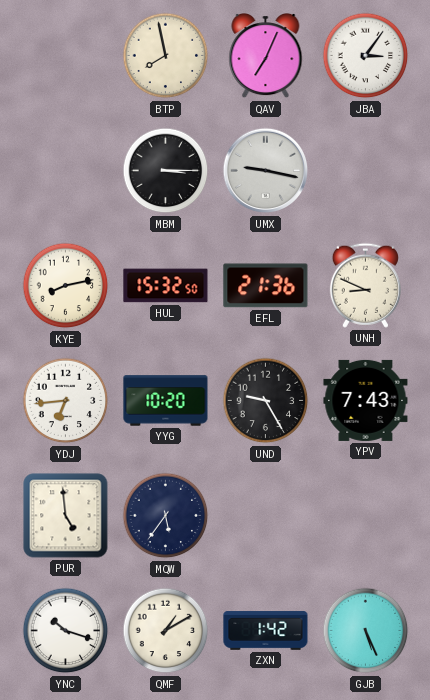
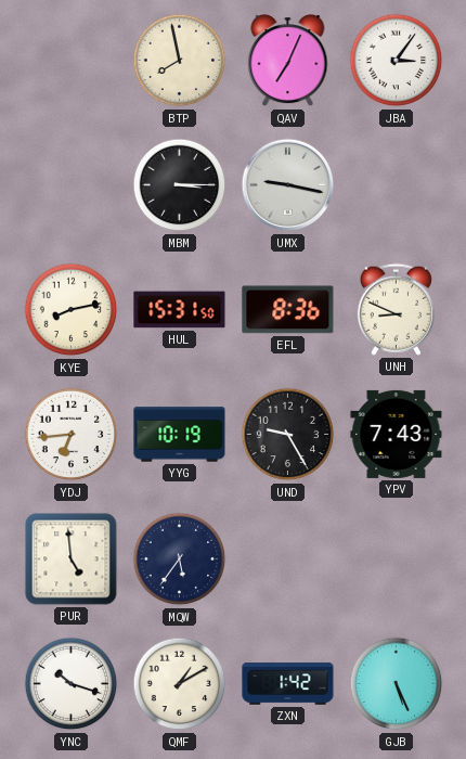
HUL: 15:32 -> 15:31
EFL: 21:36 -> 8:36
YYG: 10:20 -> 10:19
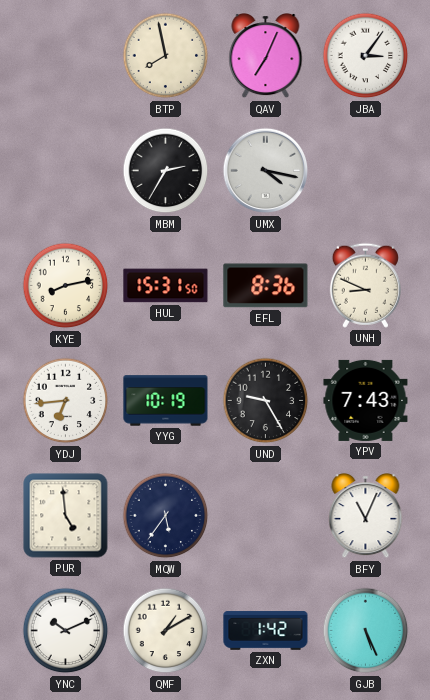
MBM: 3:15 -> 2:35
UMX: 9:17 -> 4:17
BFY: none -> 11:04
YNC: 10:18 -> 10:11
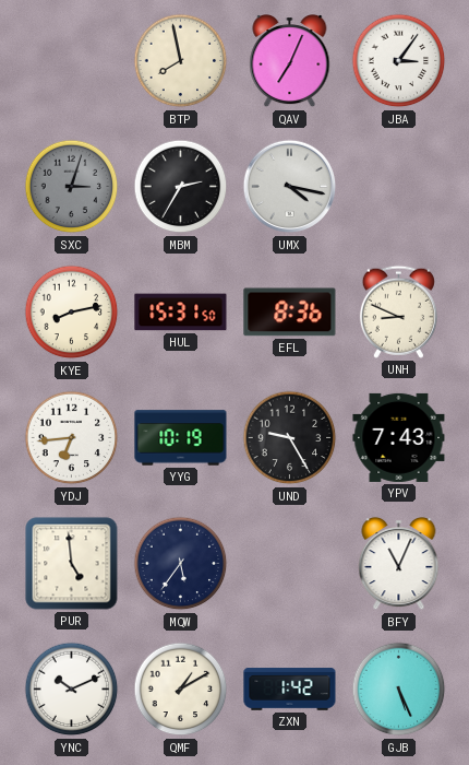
SXC: none -> 3:03
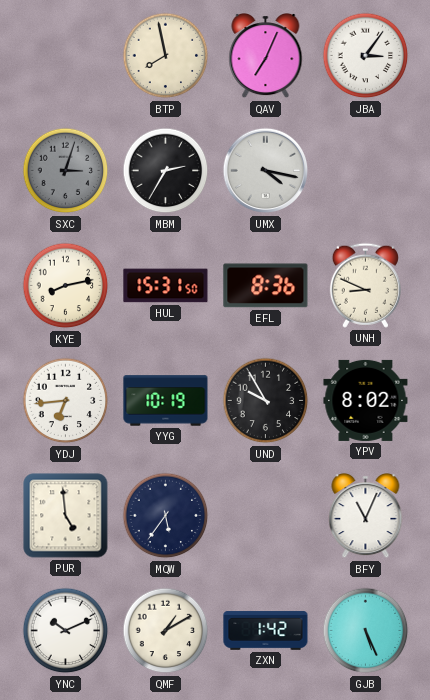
UND: 9:25 -> 9:55
YPV: 7:43 -> 8:02
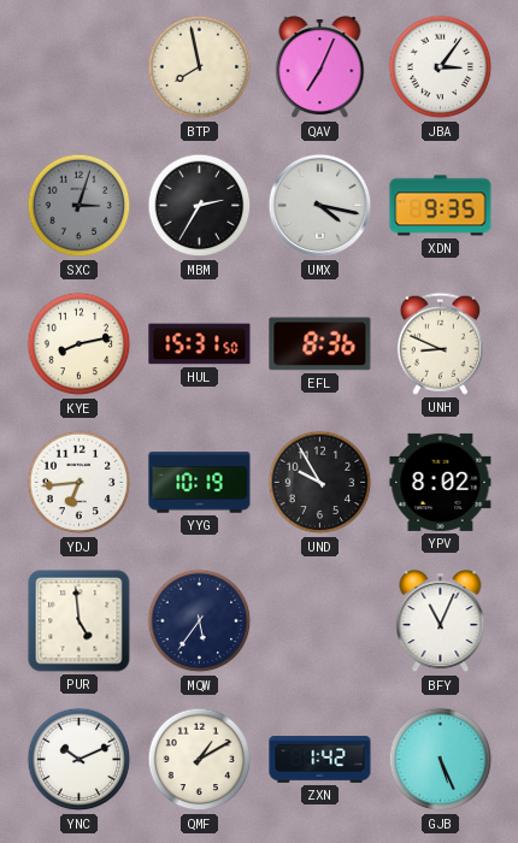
XDN: none -> 9:35
